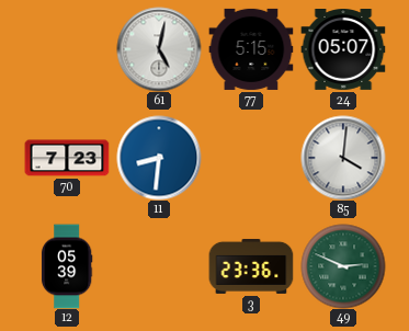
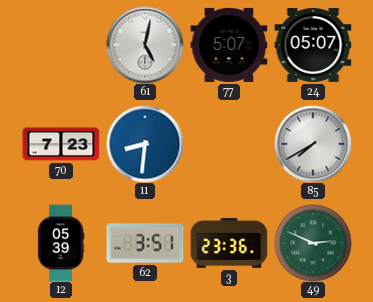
77: 5:15 -> 5:07
85: 4:01 -> 7:40
62: none -> 3:51
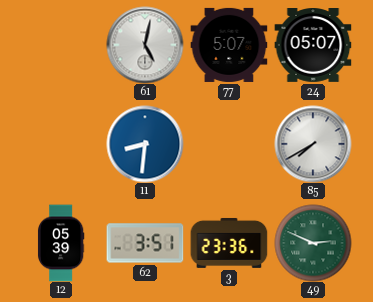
70: 7:23 -> none
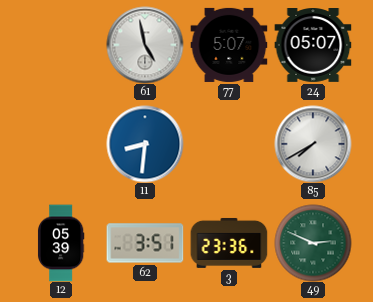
61: 5:02 -> 4:58
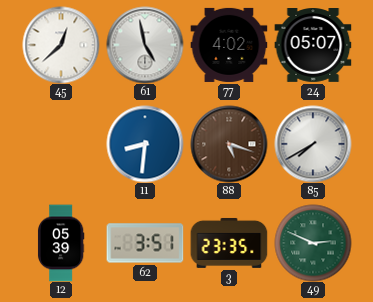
45: none -> 12:38
77: 5:07 -> 4:02
88: none -> 5:18
3: 23:36 -> 23:35
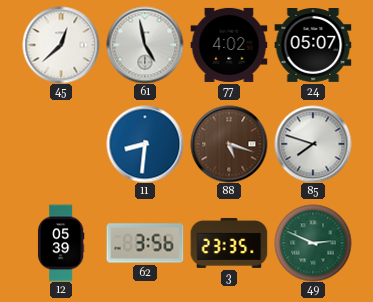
85: 7:40 -> 7:48
62: 3:51 -> 3:56
